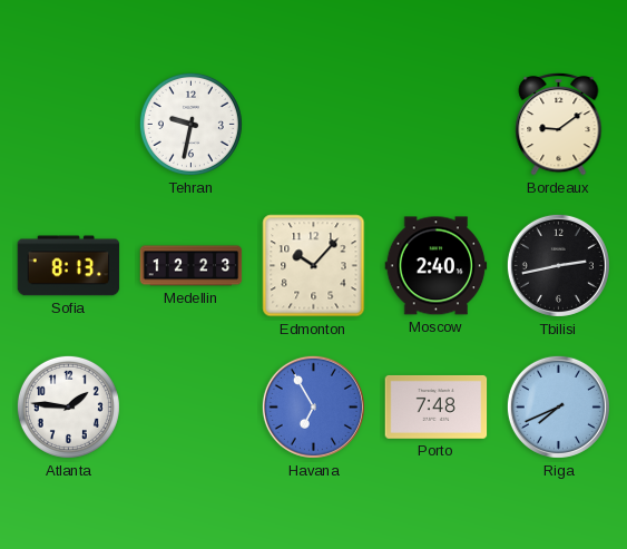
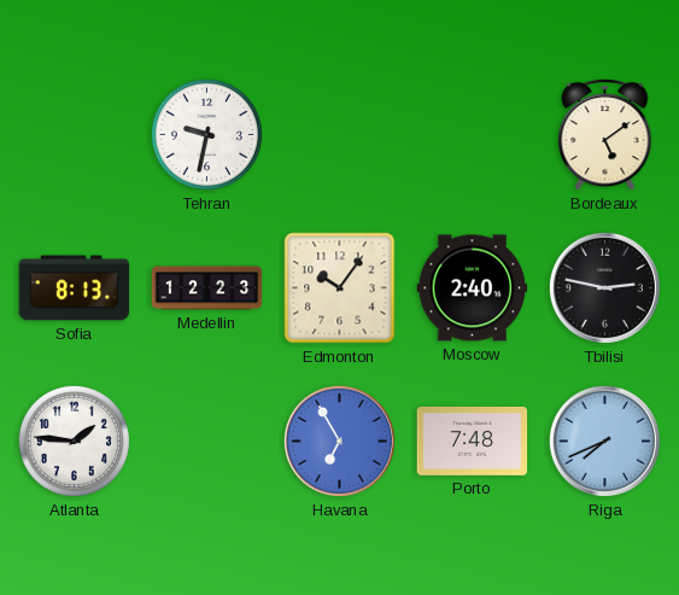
Bordeaux: 9:09 -> 5:09
Edmonton: 10:07 -> 10:06
Tbilisi: 2:43 -> 2:47
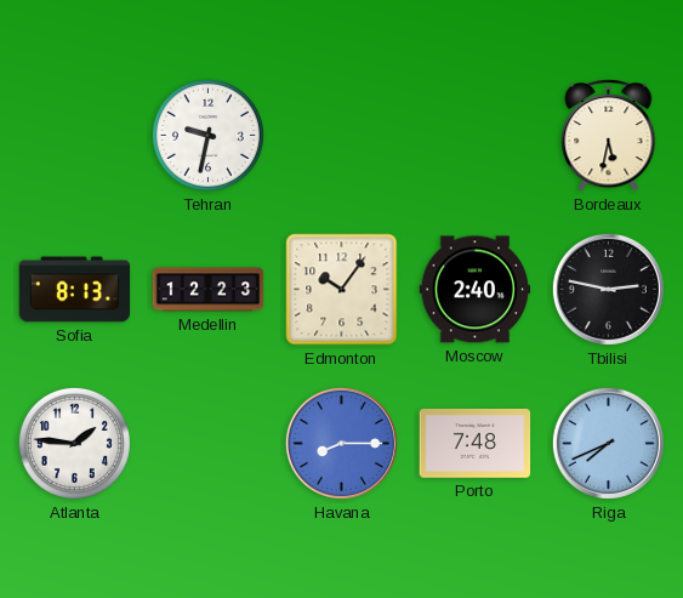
Bordeaux: 5:09 -> 5:32
Havana: 6:55 -> 8:15
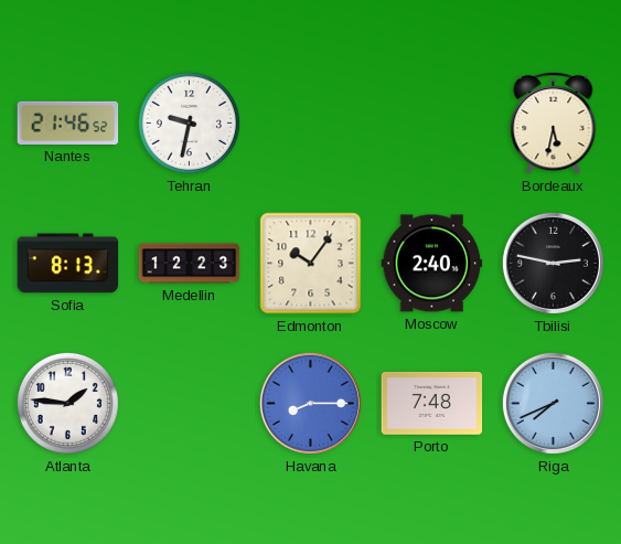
Nantes: none -> 21:46
